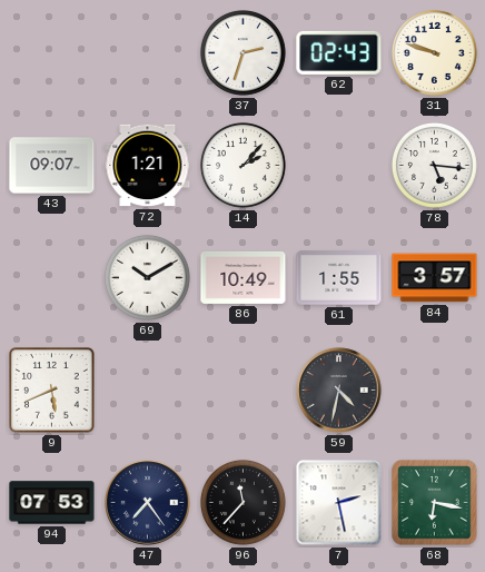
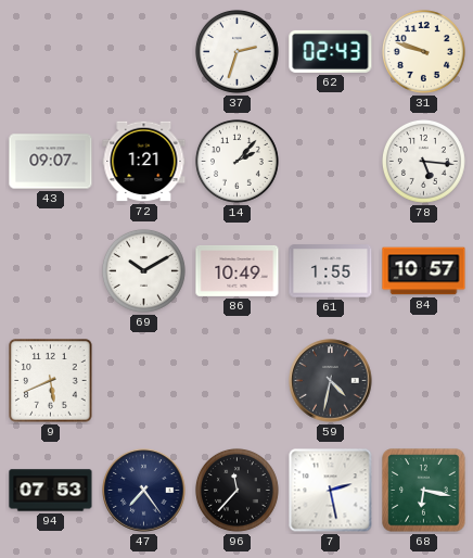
84: 3:57 -> 10:57
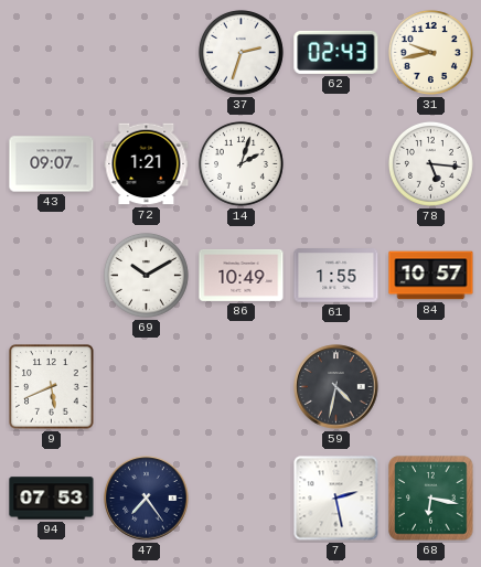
31: 9:48 -> 9:43
14: 2:07 -> 2:03
96: 11:37 -> none
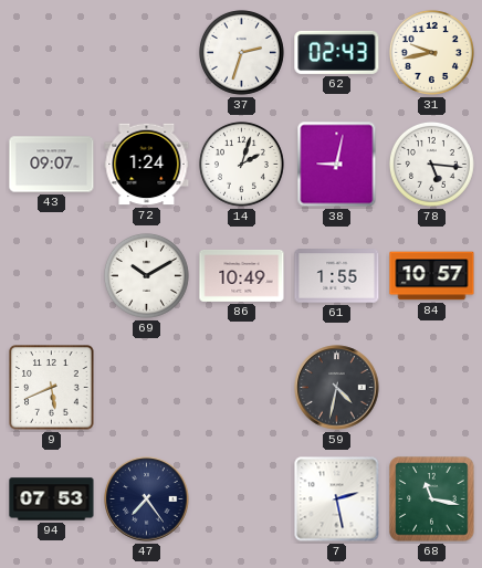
72: 1:21 -> 1:24
38: none -> 9:02
68: 6:17 -> 11:17
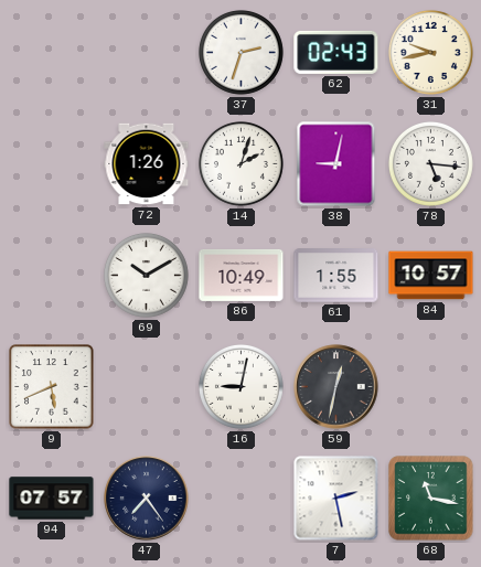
43: 09:07 -> none
72: 1:24 -> 1:26
16: none -> 9:02
59: 4:32 -> 12:32
94: 07:53 -> 07:57
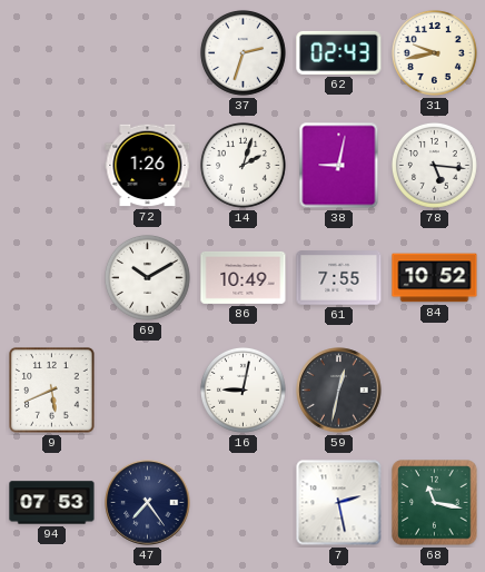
61: 1:55 -> 7:55
84: 10:57 -> 10:52
94: 07:57 -> 07:53
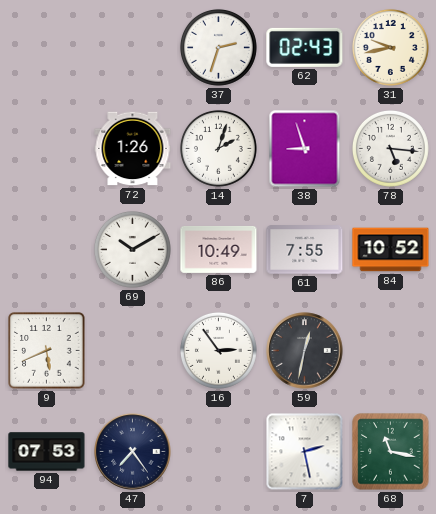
38: 9:02 -> 8:57
16: 9:02 -> 2:54
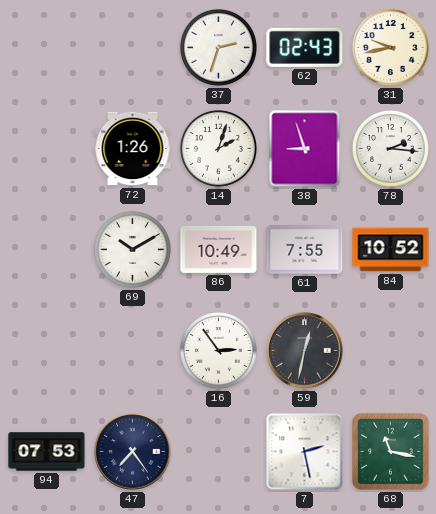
78: 5:16 -> 2:16
9: 5:41 -> none
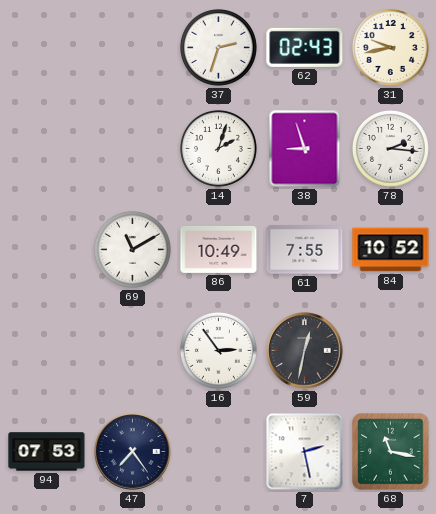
72: 1:26 -> none
69: 10:10 -> 11:10
